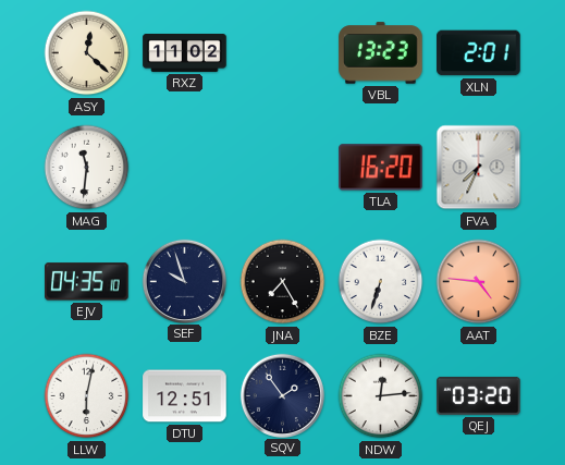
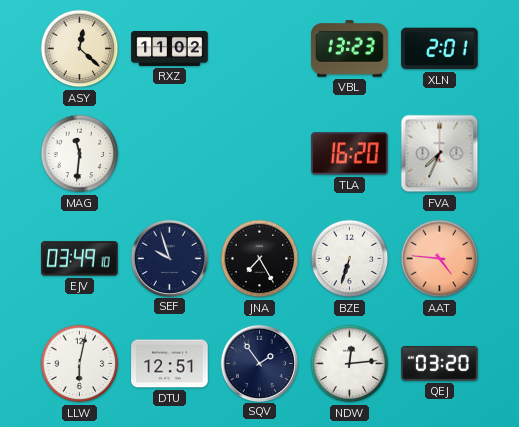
EJV: 04:35 -> 03:49
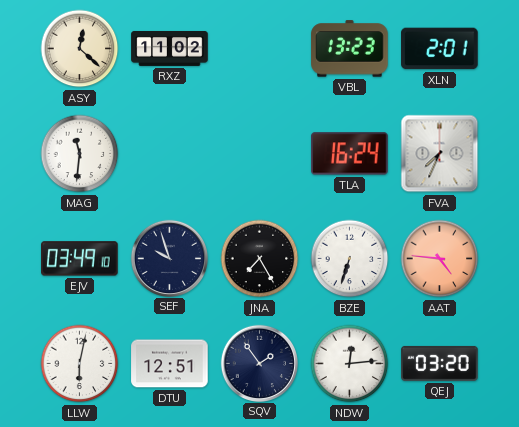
TLA: 16:20 -> 16:24
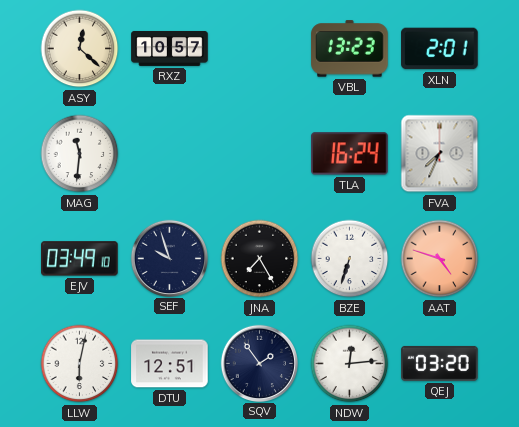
RXZ: 11:02 -> 10:57
AAT: 4:46 -> 4:48
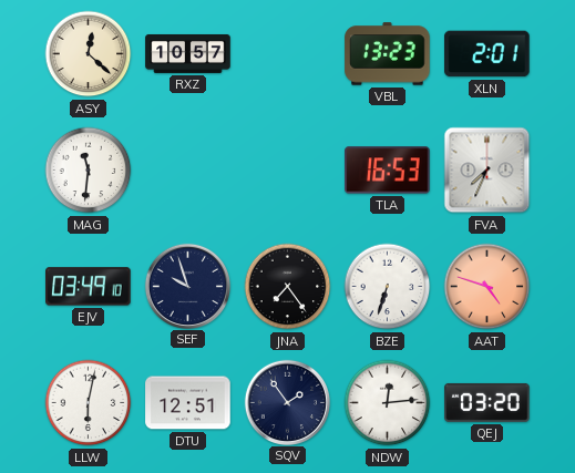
TLA: 16:24 -> 16:53
JNA: 7:25 -> 7:24
